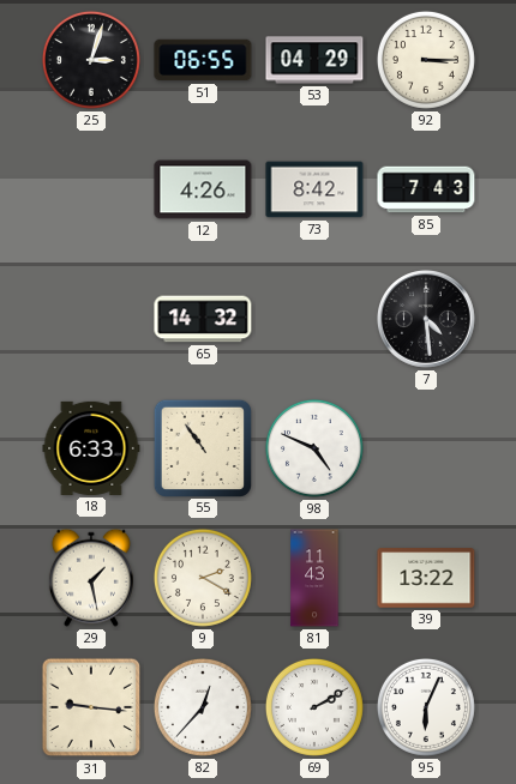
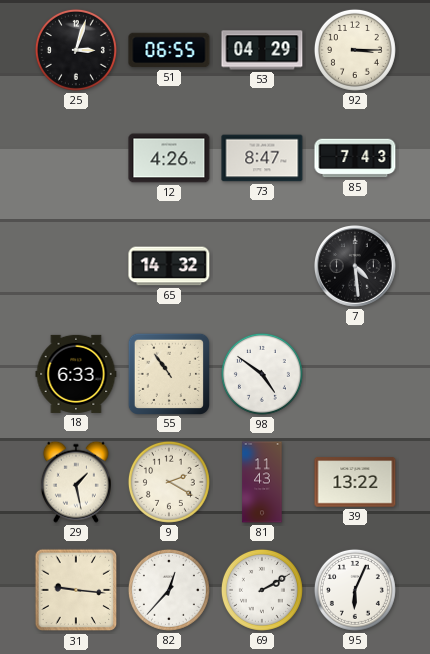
73: 8:42 -> 8:47
98: 4:49 -> 4:51
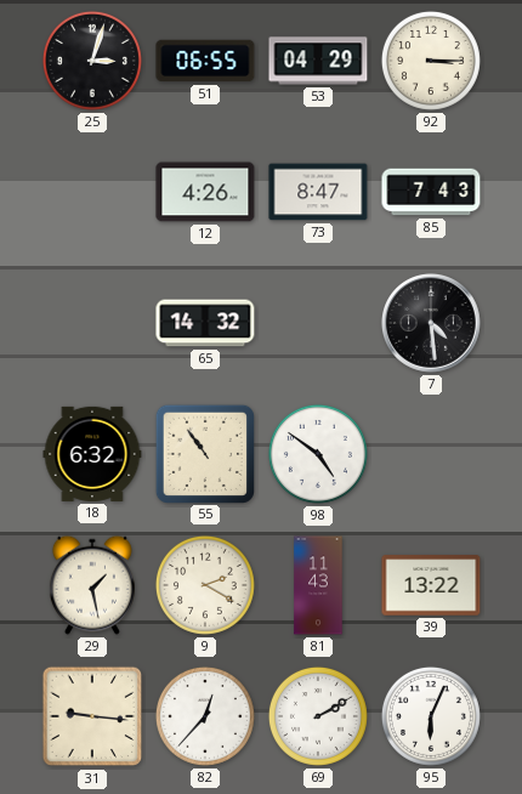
18: 6:33 -> 6:32
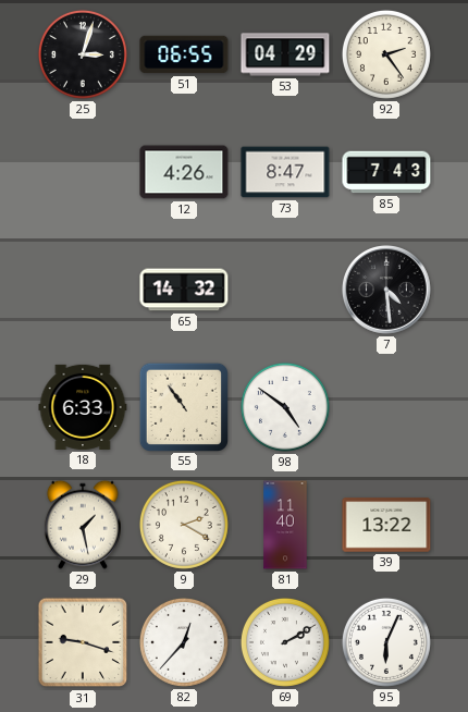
92: 3:15 -> 2:24
18: 6:32 -> 6:33
81: 11:43 -> 11:40
31: 9:16 -> 9:18
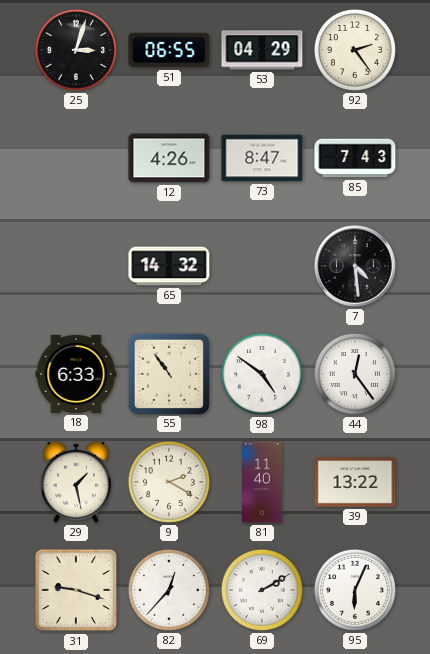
44: none -> 12:24
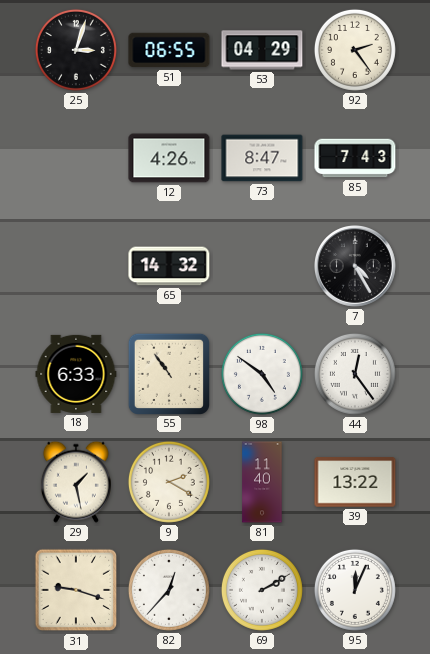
7: 4:29 -> 4:25
95: 6:04 -> 12:04
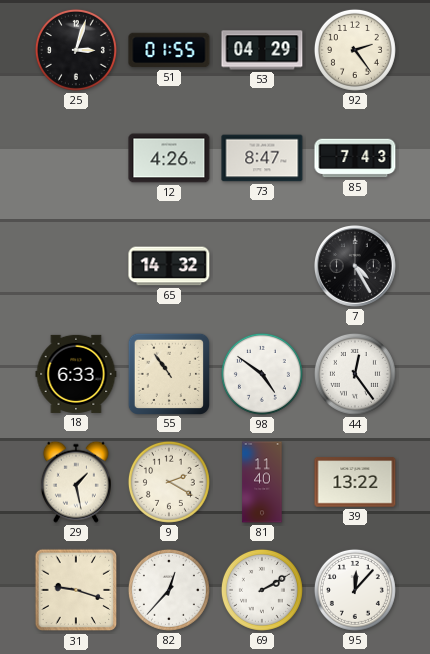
51: 06:55 -> 01:55
95: 12:04 -> 12:07
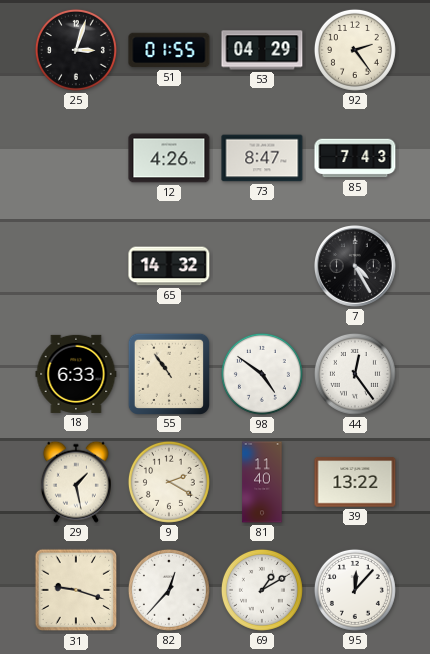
69: 2:10 -> 1:10
